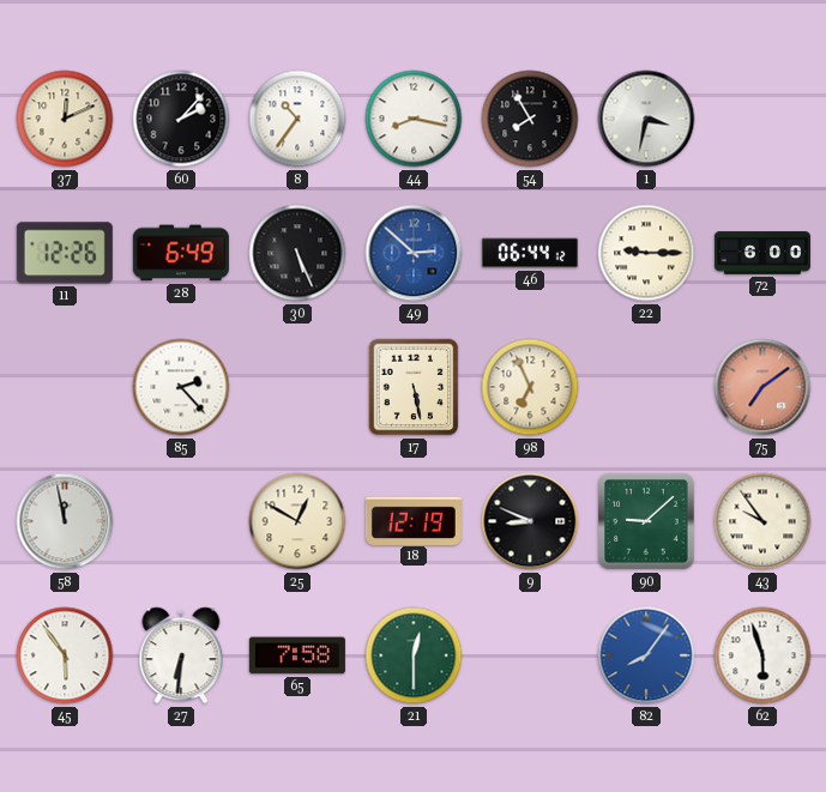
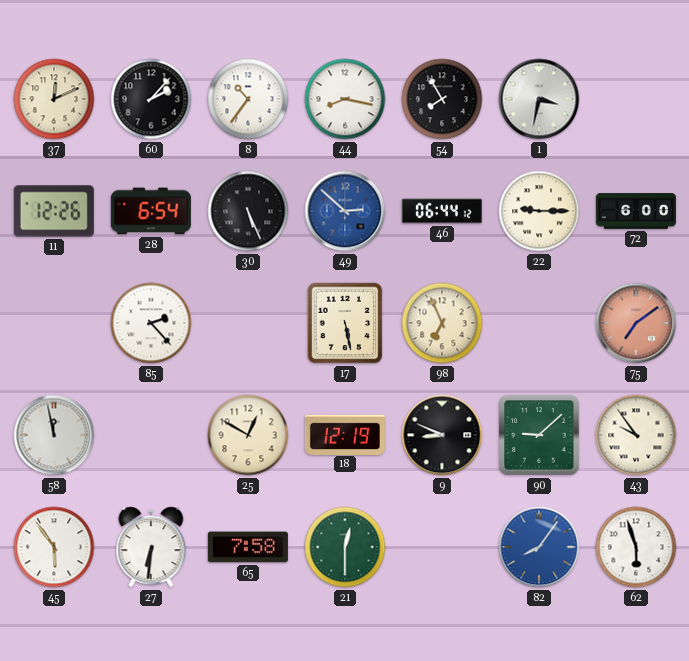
28: 6:49 -> 6:54
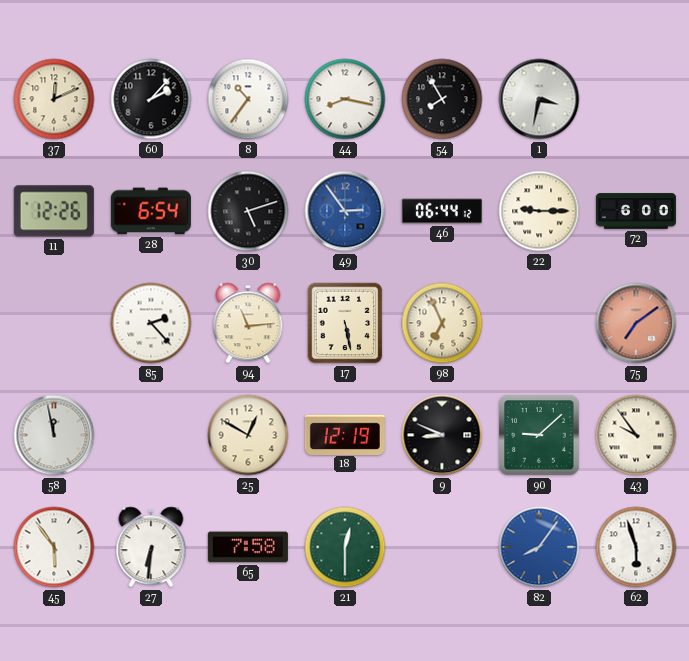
30: 5:26 -> 5:12
49: 2:52 -> 2:54
94: none -> 11:14
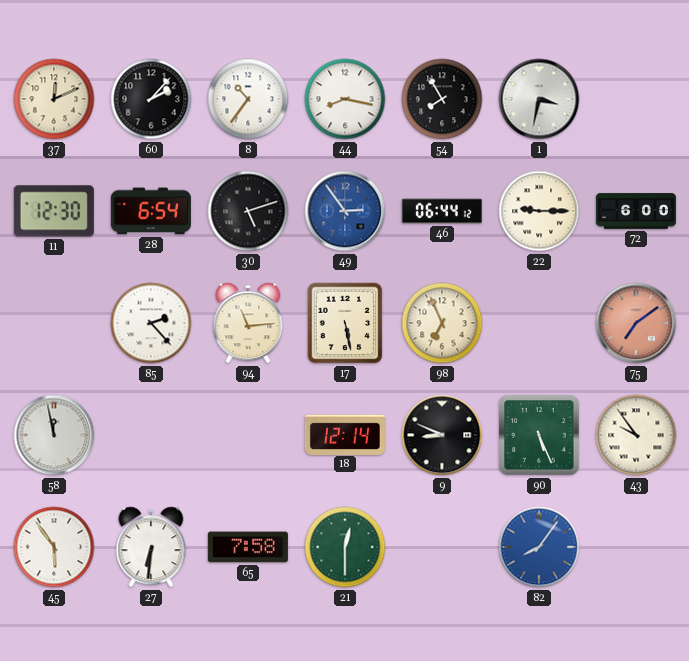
11: 12:26 -> 12:30
25: 12:50 -> none
18: 12:19 -> 12:14
90: 9:08 -> 5:26
62: 5:57 -> none
